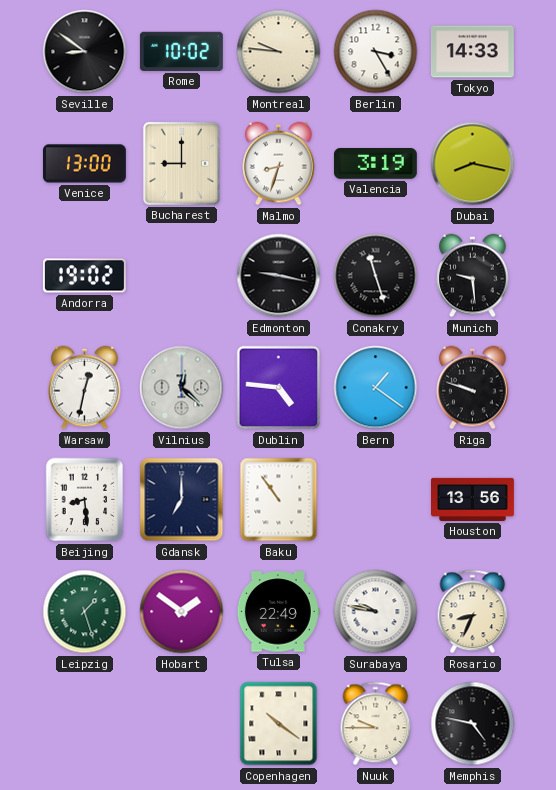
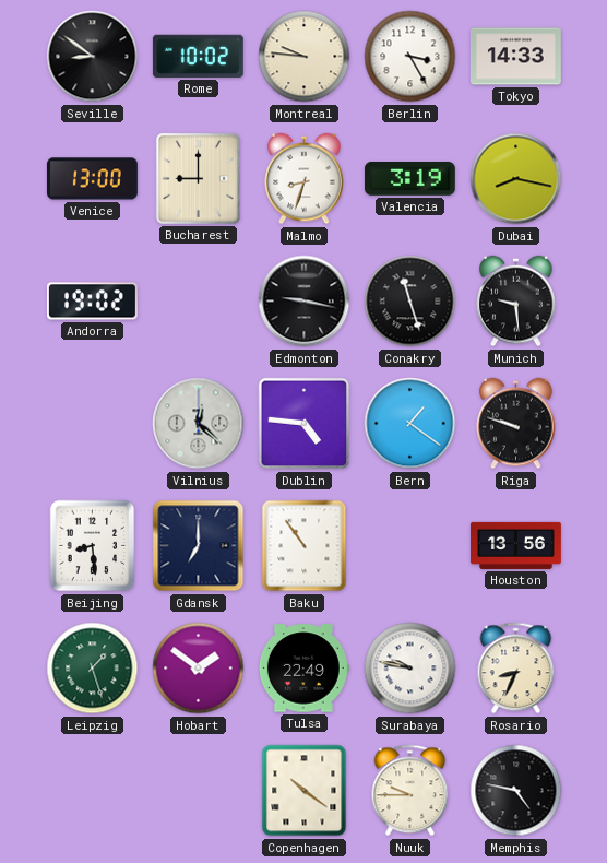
Warsaw: 12:32 -> none
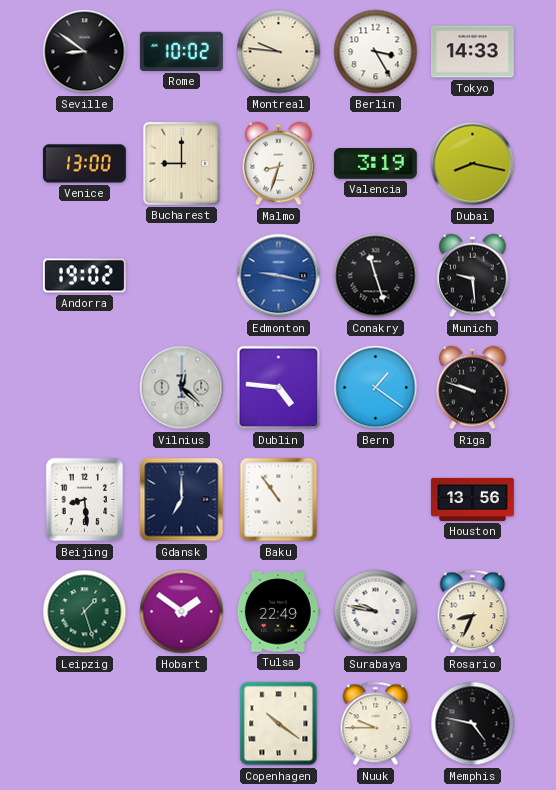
Edmonton dial: black -> blue
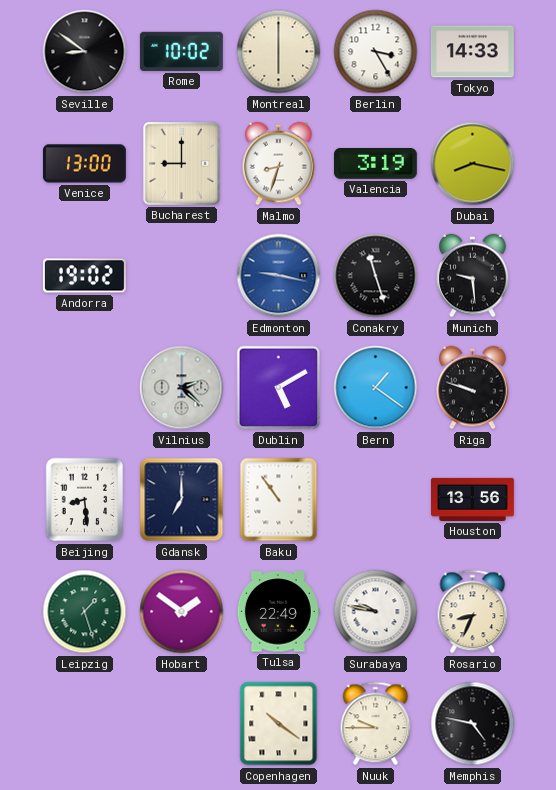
Montreal: 9:46 -> 6:00
Vilnius: 12:22 -> 2:22
Dublin: 4:46 -> 5:10
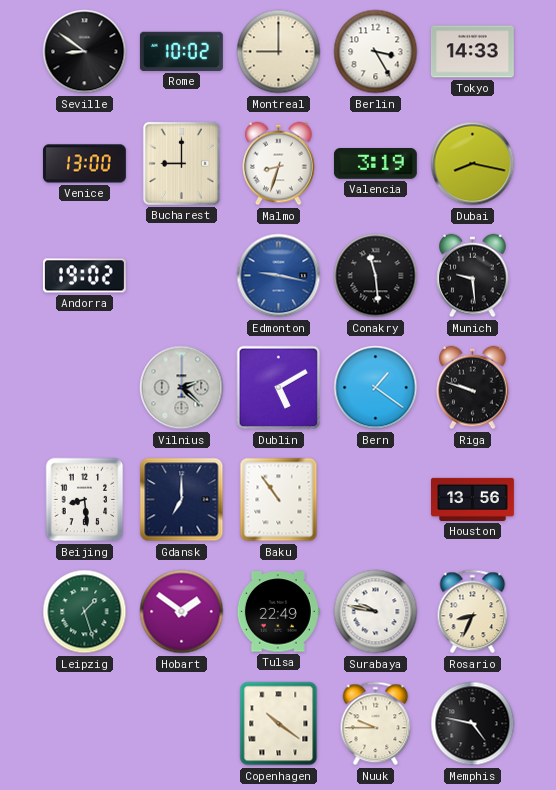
Montreal: 6:00 -> 9:00
Conakry: 11:27 -> 11:29
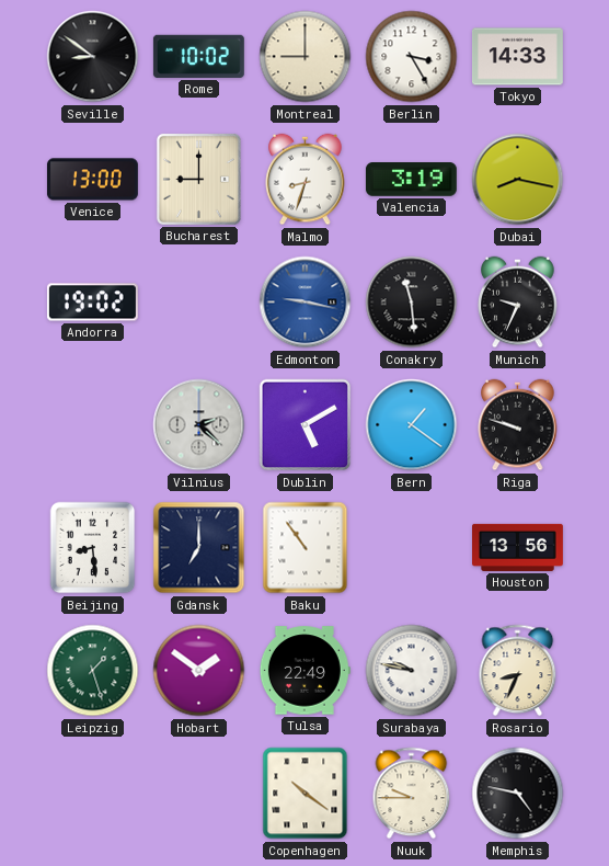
Munich: 9:29 -> 9:34
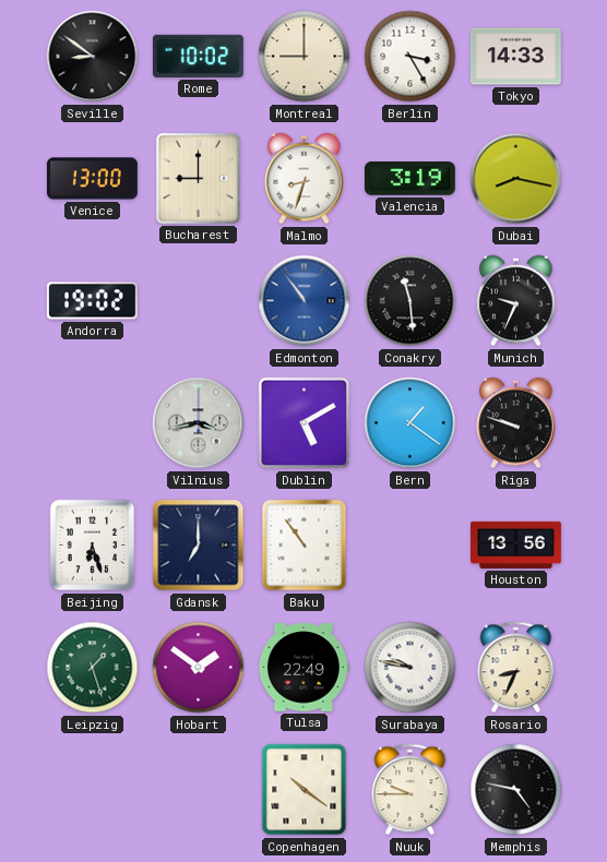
Edmonton: 9:17 -> 10:54
Vilnius: 2:22 -> 3:43
Beijing: 8:29 -> 6:27
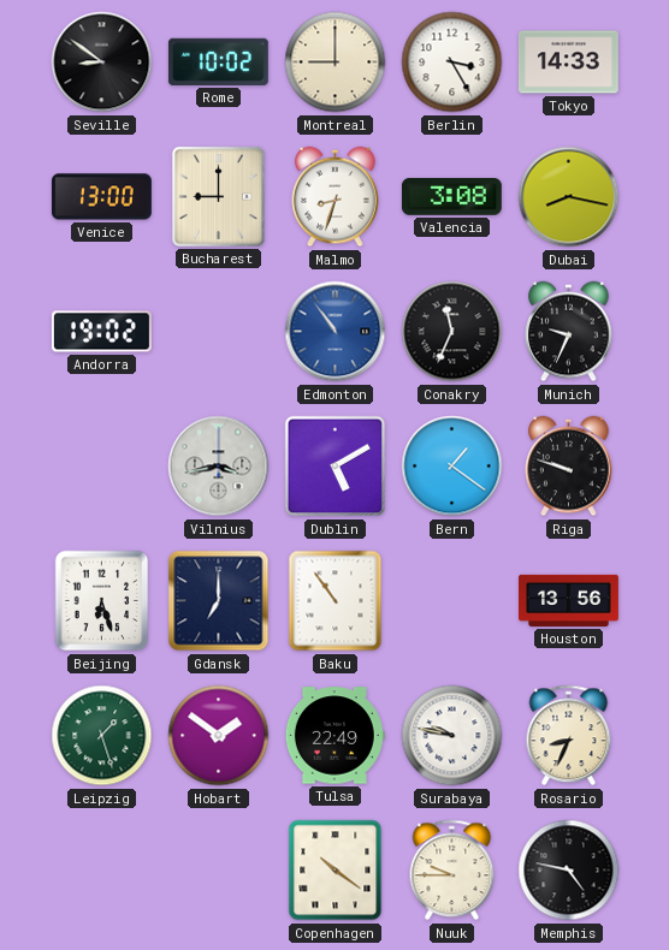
Valencia: 3:19 -> 3:08
Conakry: 11:29 -> 11:34
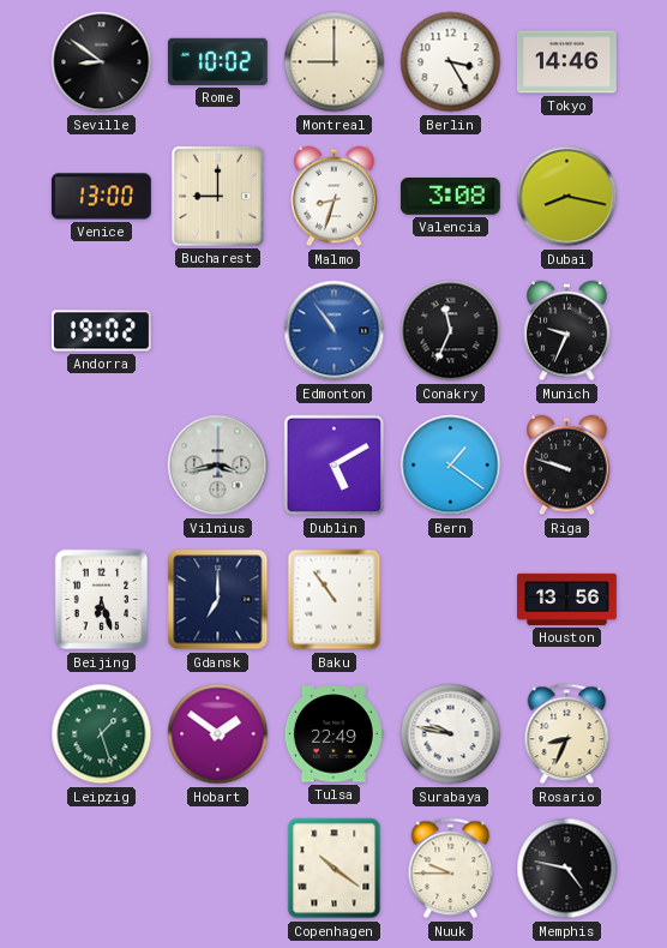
Tokyo: 14:33 -> 14:46
